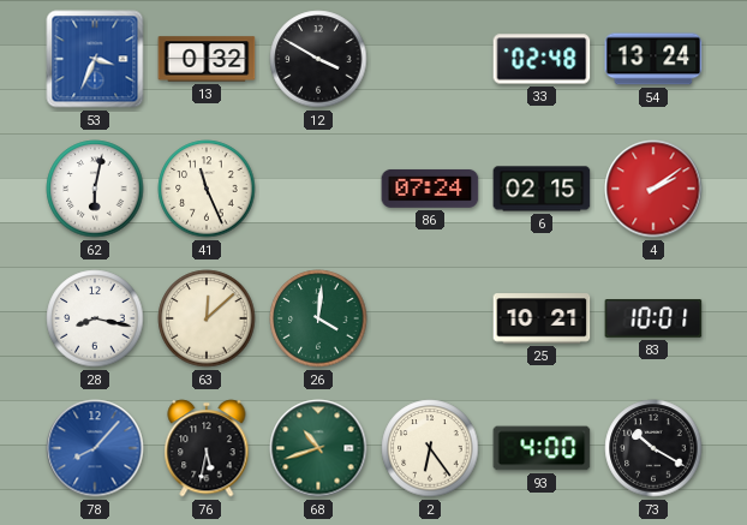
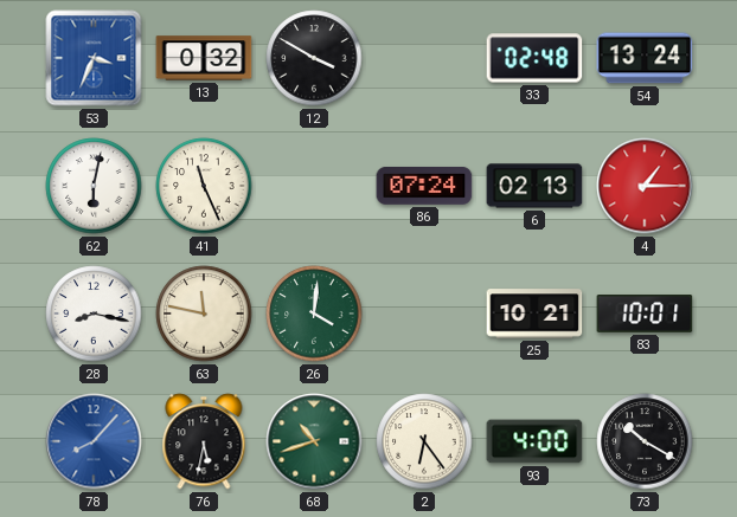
6: 02:15 -> 02:13
4: 2:09 -> 1:15
63: 12:08 -> 11:47
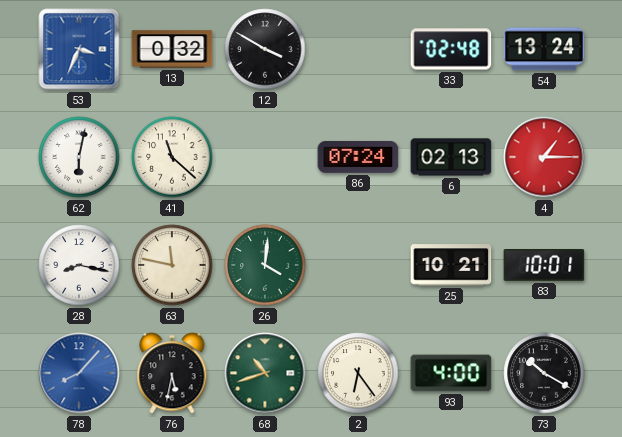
41: 11:26 -> 11:22
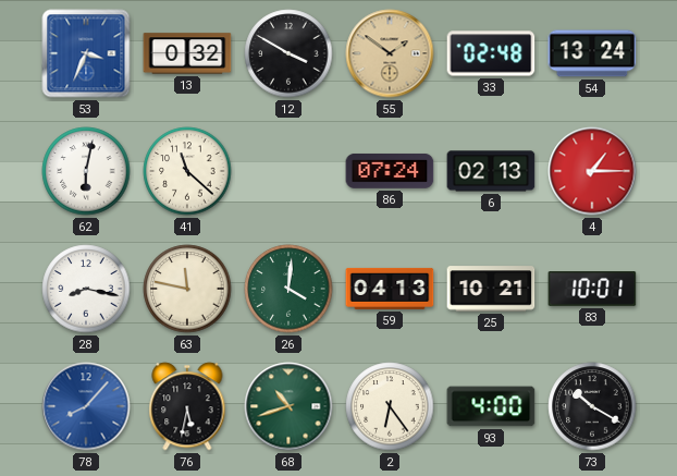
55: none -> 1:51
59: none -> 04:13
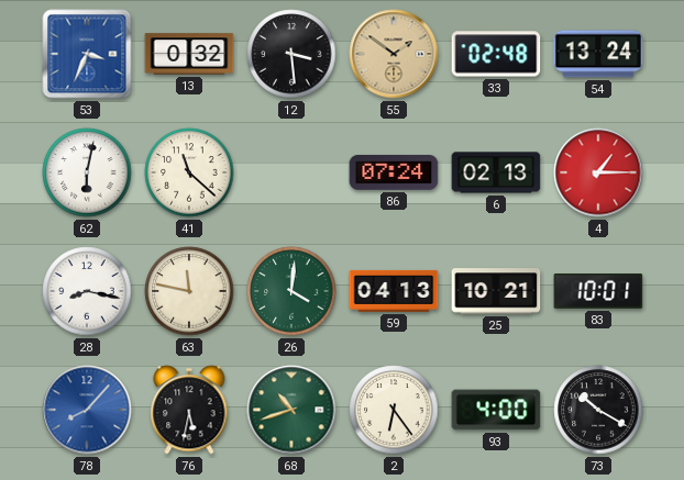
12: 3:50 -> 3:29
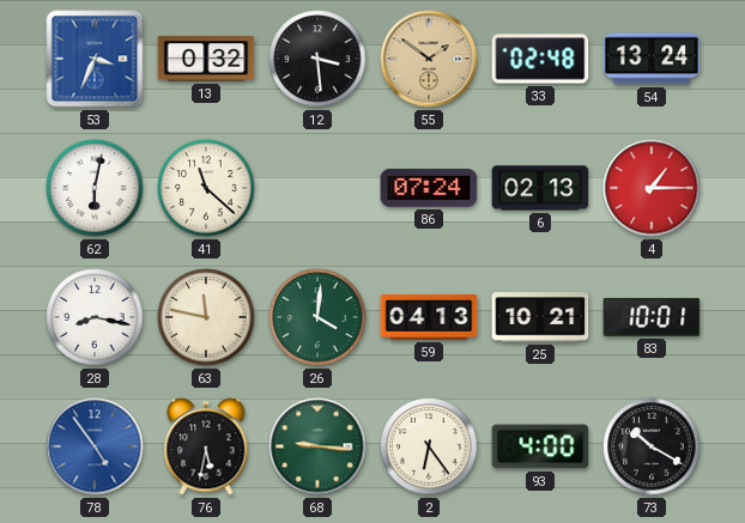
78: 8:07 -> 4:54
68: 10:42 -> 9:16
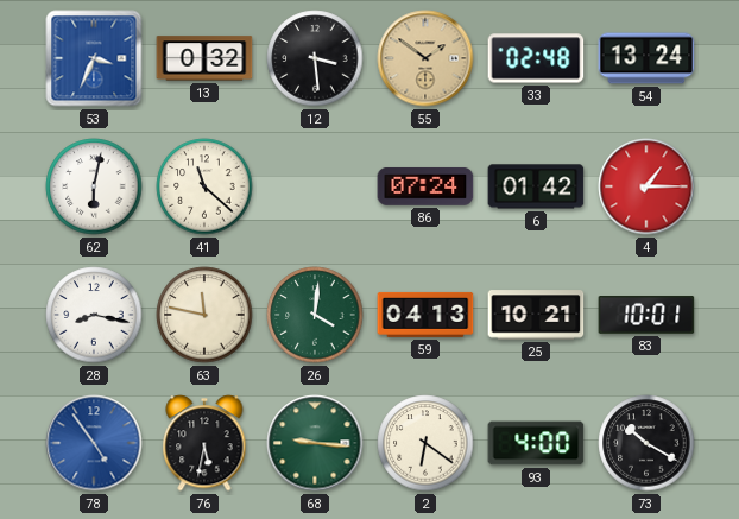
6: 02:13 -> 01:42
2: 6:24 -> 6:21
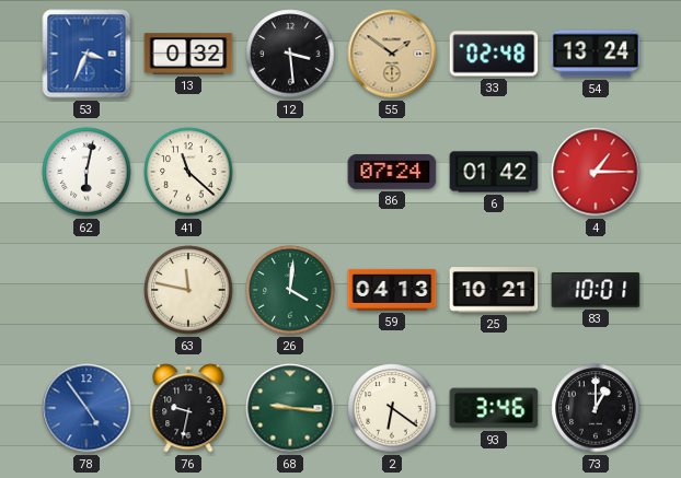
28: 8:17 -> none
76: 5:32 -> 9:32
93: 4:00 -> 3:46
73: 10:20 -> 1:00
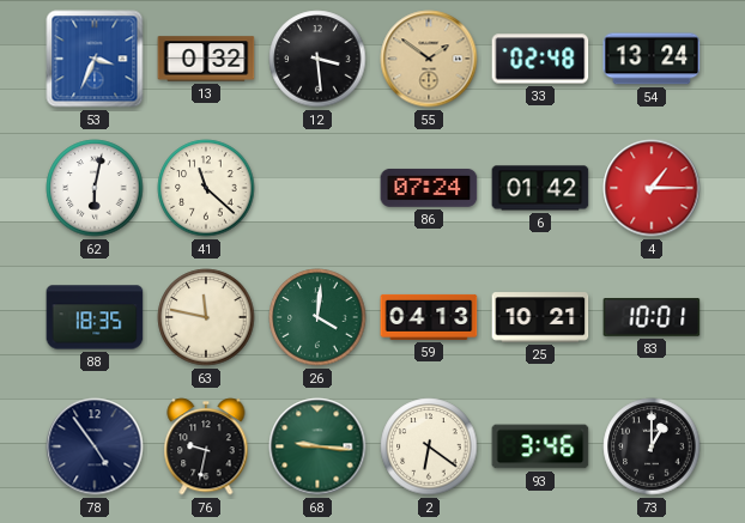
88: none -> 18:35
78 dial: blue -> navy
